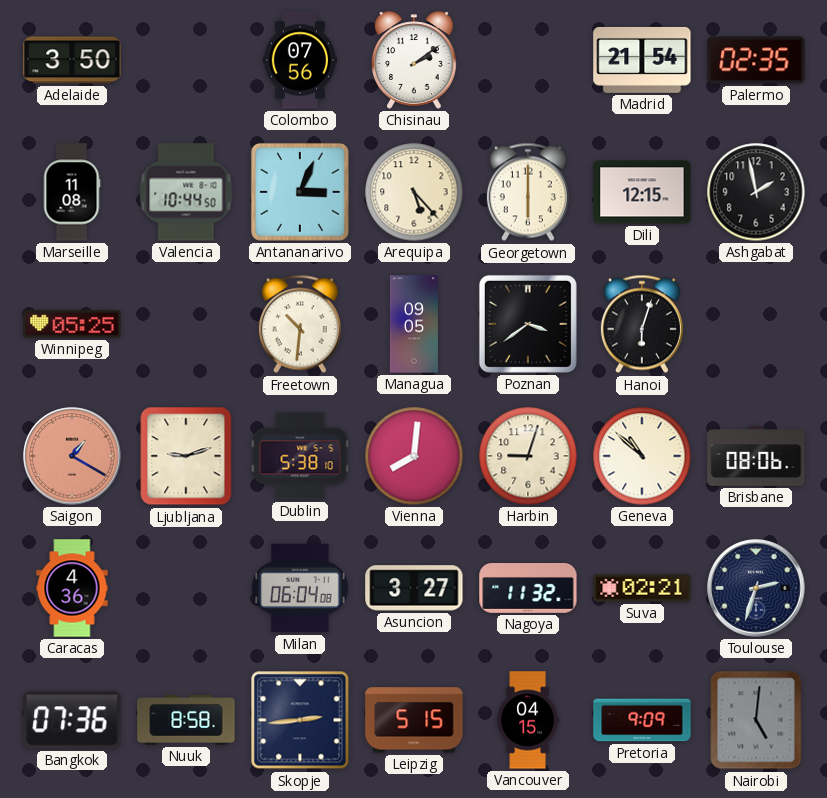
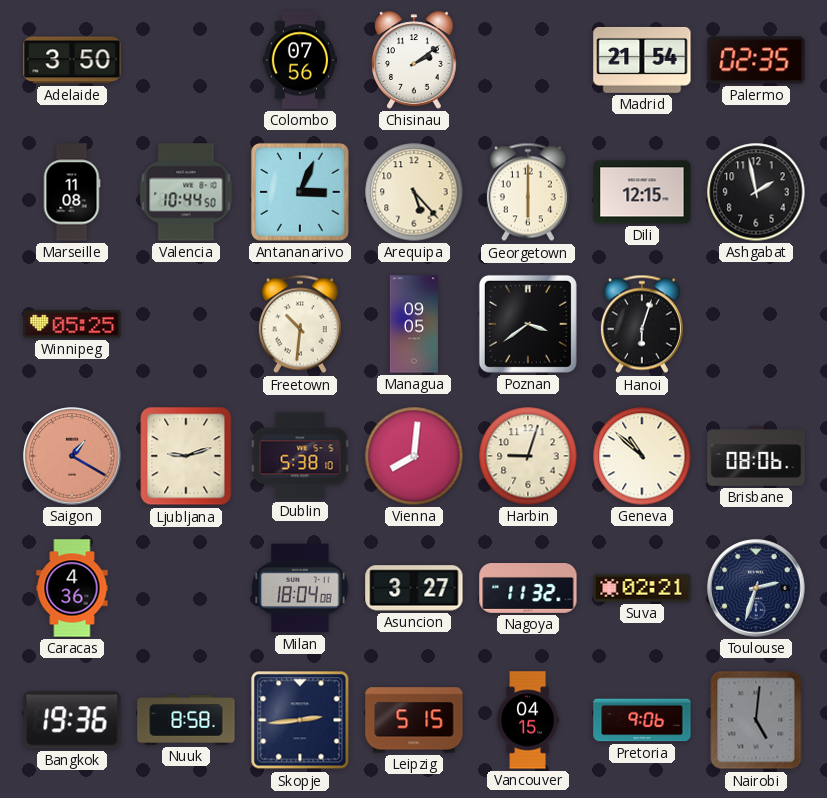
Milan: 06:04 -> 18:04
Bangkok: 07:36 -> 19:36
Pretoria: 9:09 -> 9:06
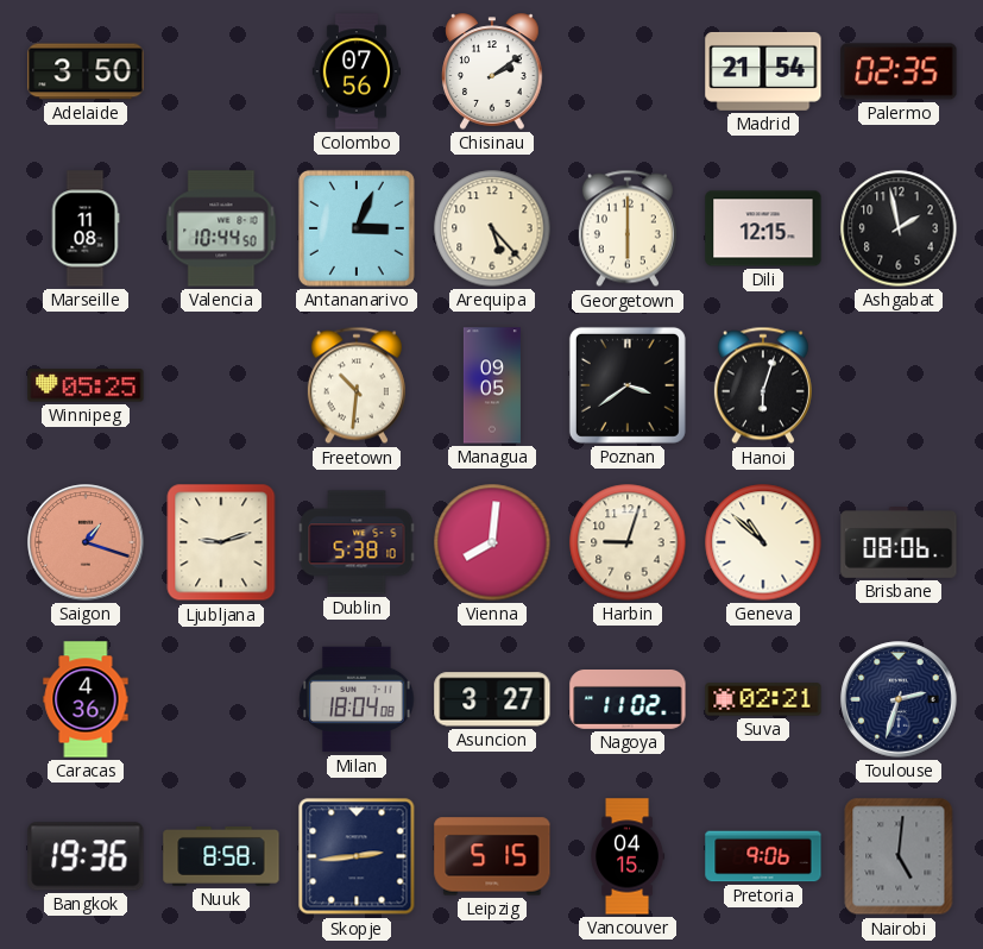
Saigon: 1:20 -> 1:18
Nagoya: 11:32 -> 11:02
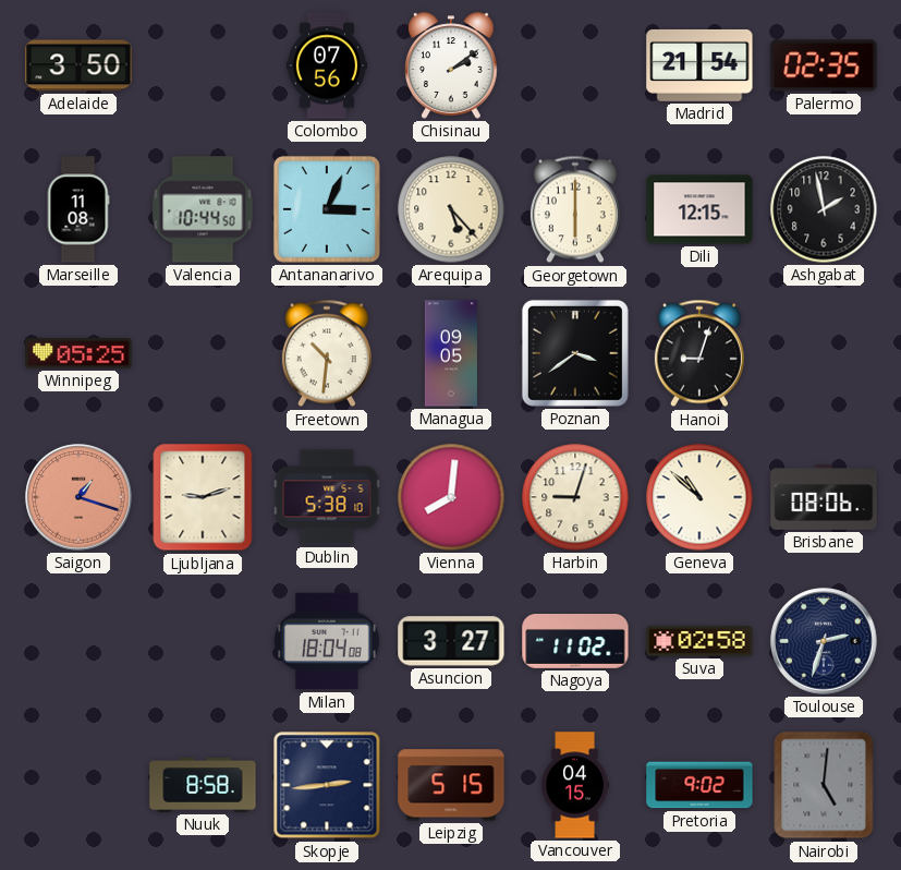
Hanoi: 6:03 -> 9:03
Caracas: 4:36 -> none
Suva: 02:21 -> 02:58
Bangkok: 19:36 -> none
Pretoria: 9:06 -> 9:02
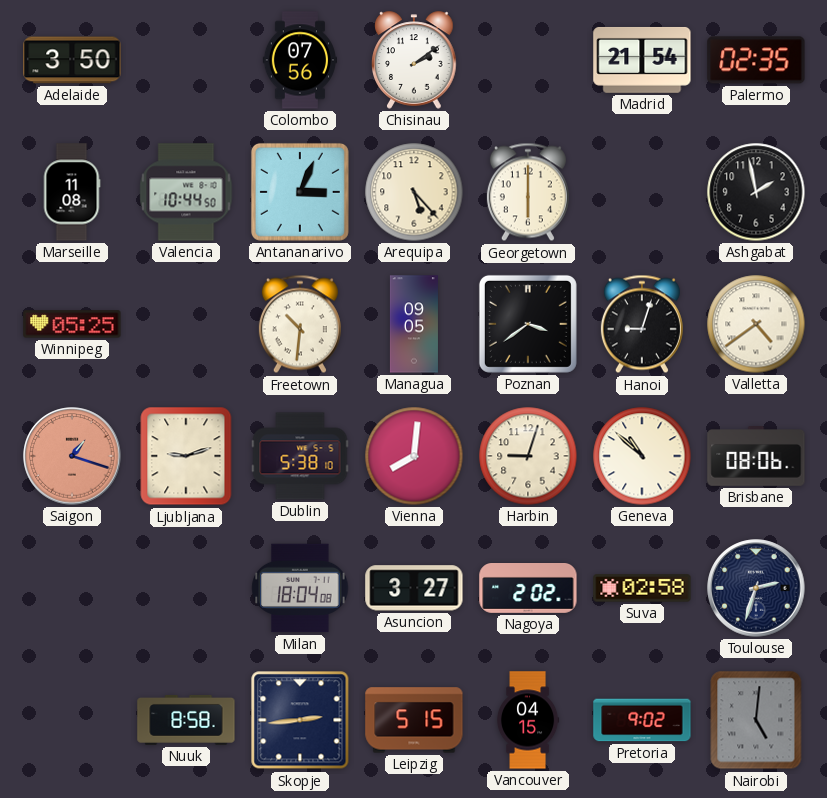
Dili: 12:15 -> none
Valletta: none -> 4:39
Nagoya: 11:02 -> 2:02
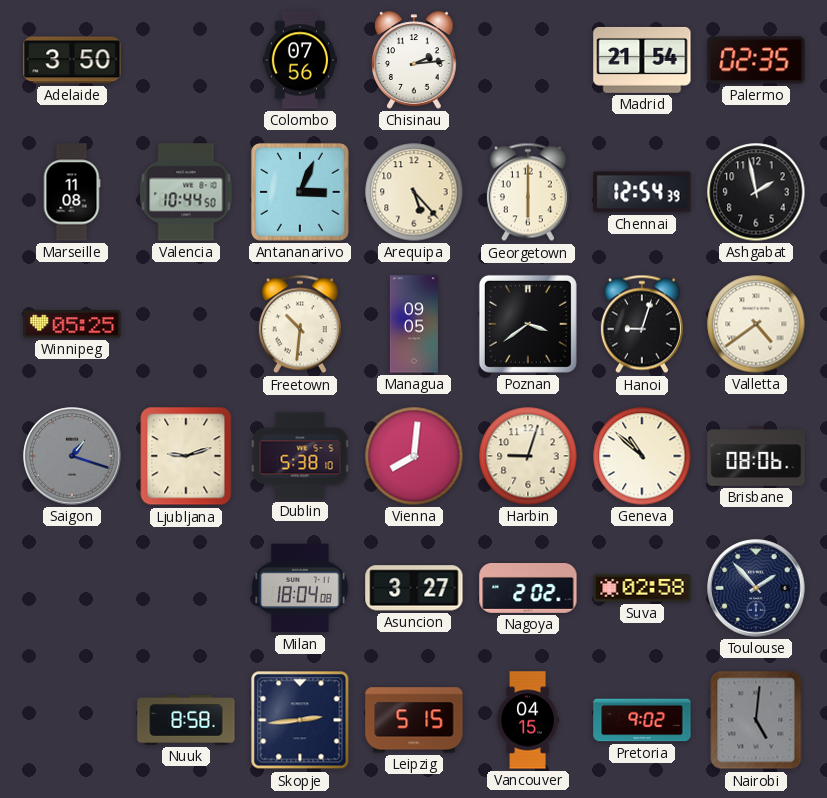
Chisinau: 2:09 -> 2:14
Chennai: none -> 12:54
Saigon dial: salmon -> grey
Toulouse: 2:33 -> 1:53
